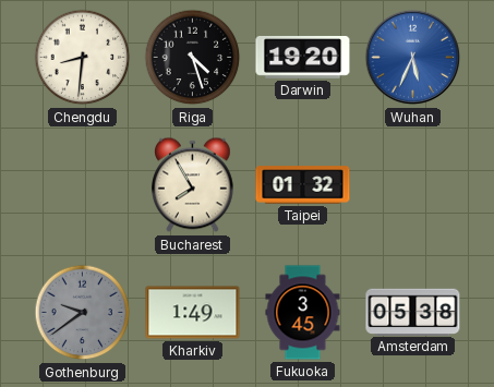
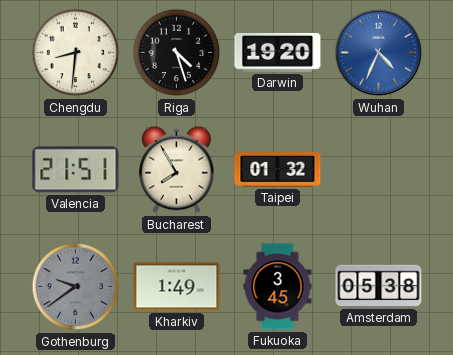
Wuhan: 5:34 -> 4:34
Valencia: none -> 21:51
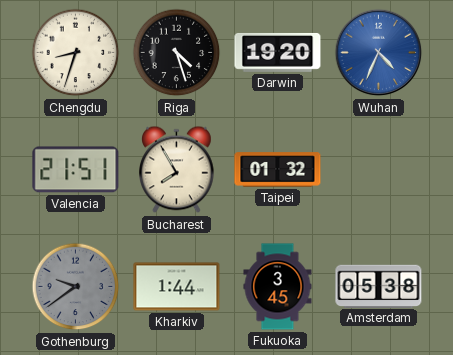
Chengdu: 8:31 -> 8:33
Kharkiv: 1:49 -> 1:44
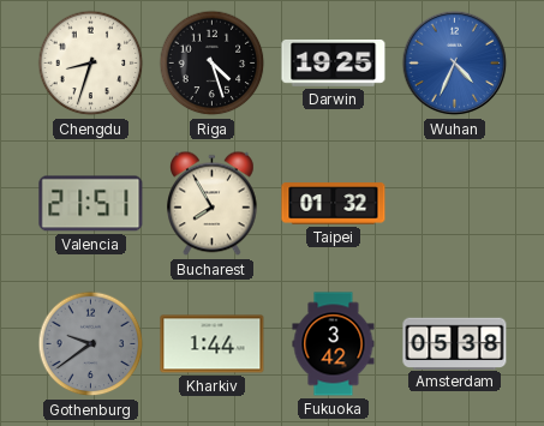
Darwin: 19:20 -> 19:25
Fukuoka: 3:45 -> 3:42
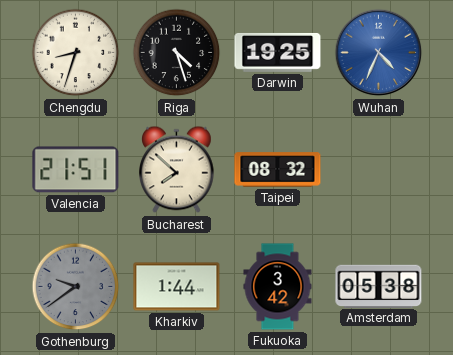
Bucharest: 7:55 -> 7:52
Taipei: 01:32 -> 08:32
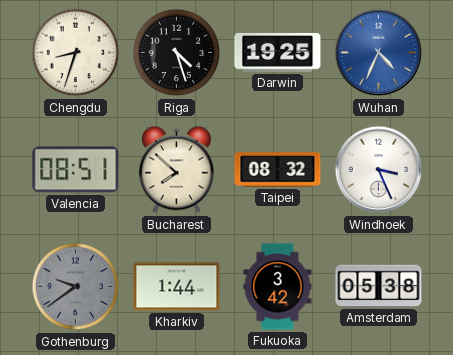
Valencia: 21:51 -> 08:51
Windhoek: none -> 3:26
